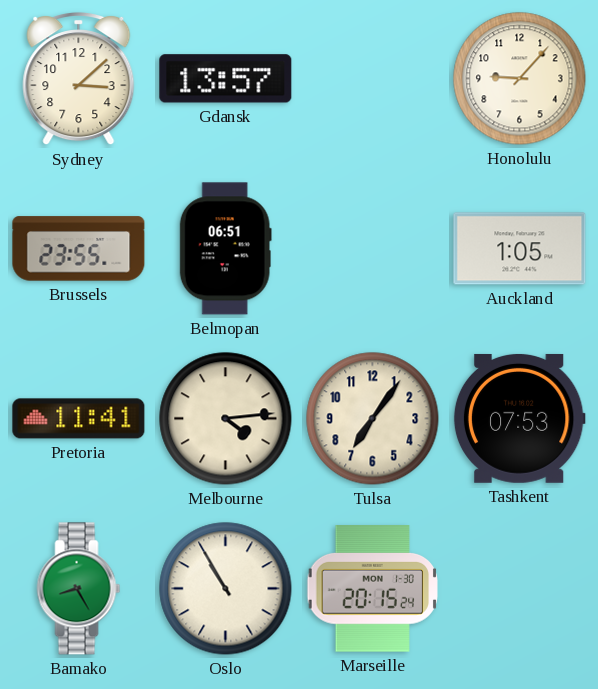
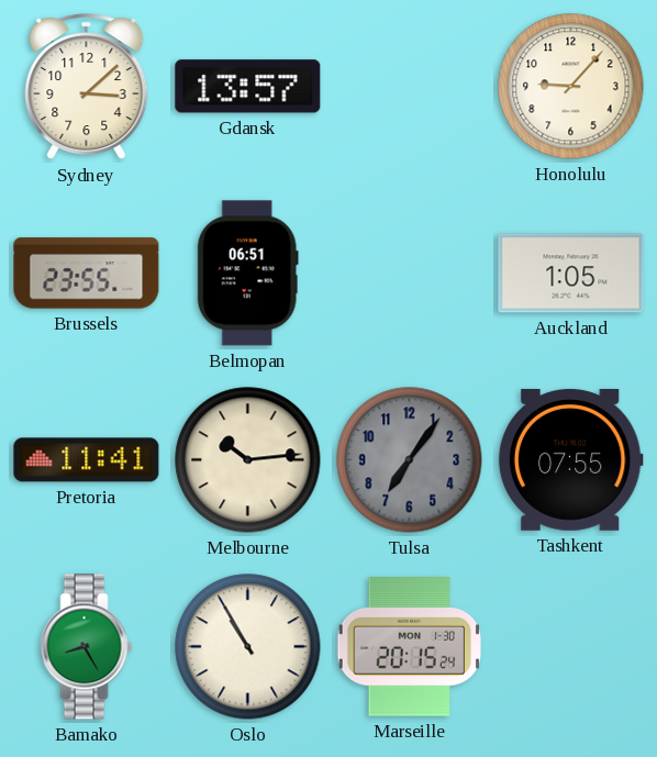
Melbourne: 4:14 -> 10:14
Tulsa dial: cream -> grey
Tashkent: 07:53 -> 07:55
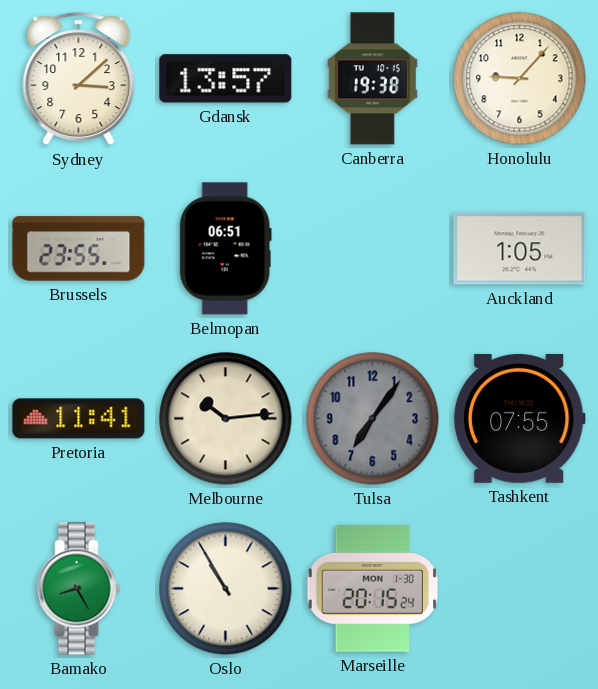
Canberra: none -> 19:38
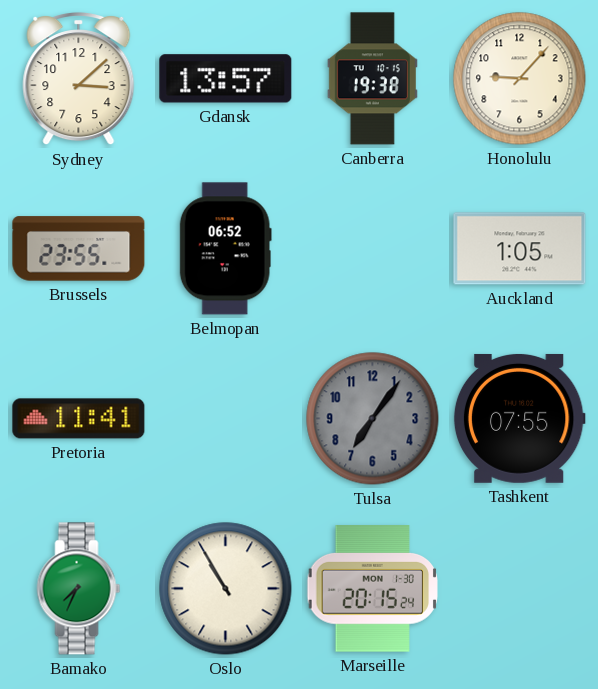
Belmopan: 06:51 -> 06:52
Melbourne: 10:14 -> none
Bamako: 8:25 -> 7:34
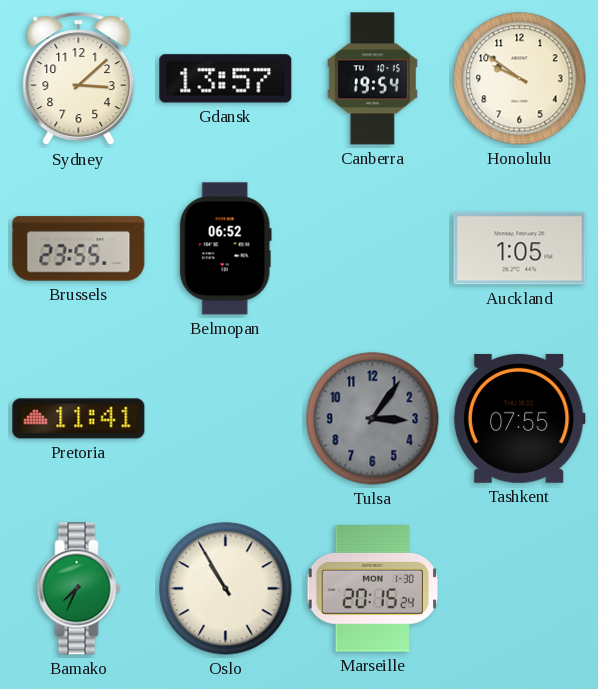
Canberra: 19:38 -> 19:54
Honolulu: 9:07 -> 9:51
Tulsa: 7:06 -> 3:06
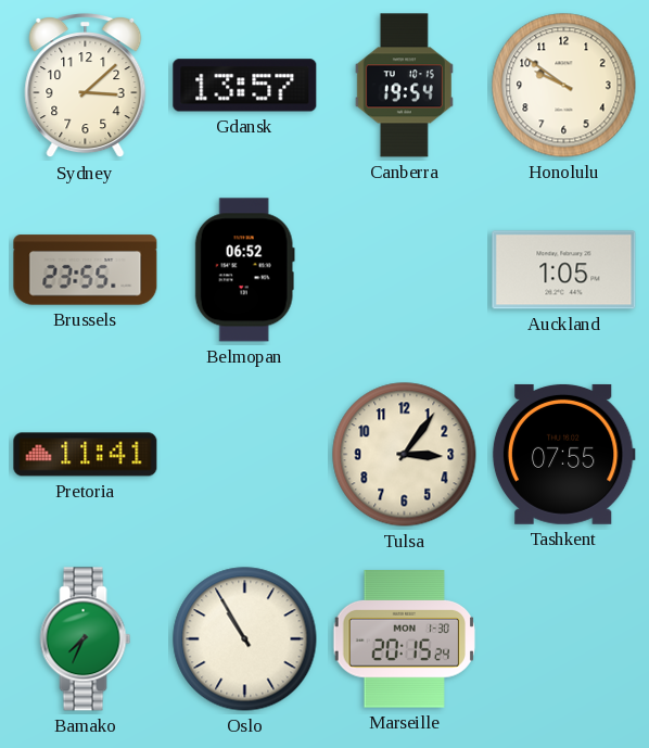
Tulsa dial: grey -> cream
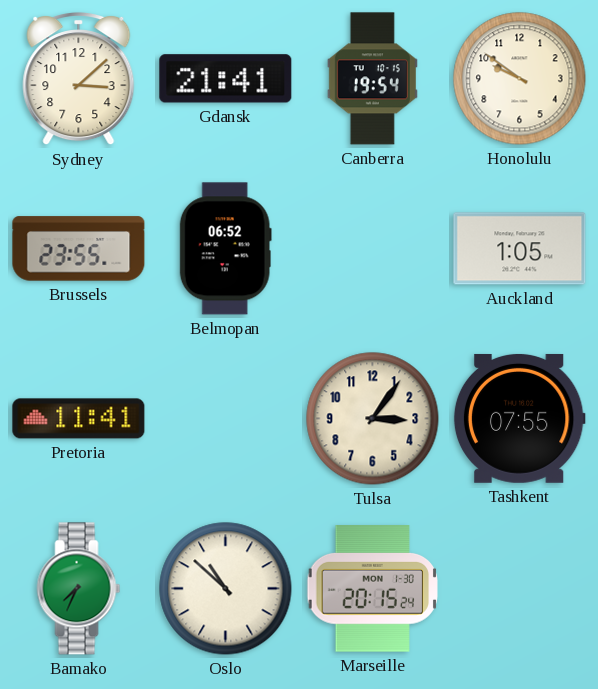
Gdansk: 13:57 -> 21:41
Oslo: 10:55 -> 10:52
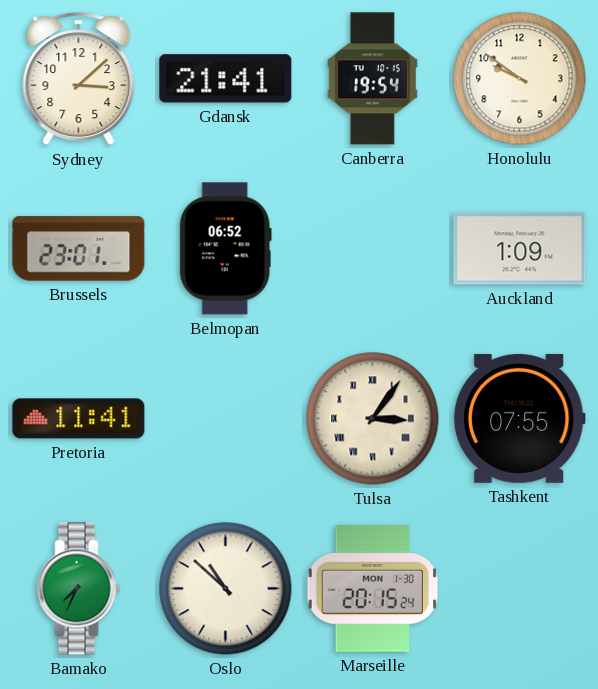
Brussels: 23:55 -> 23:01
Auckland: 1:05 -> 1:09
Tulsa numerals: Arabic -> Roman
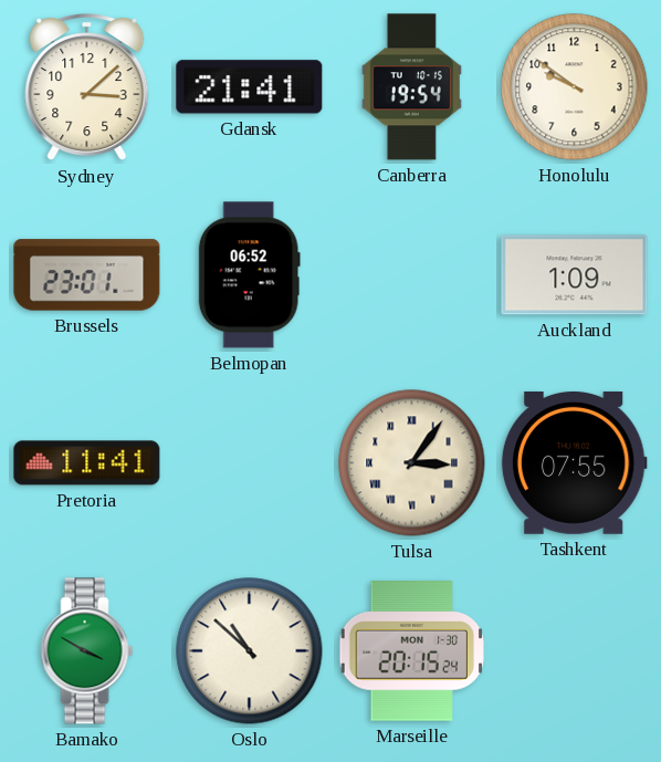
Bamako: 7:34 -> 3:50
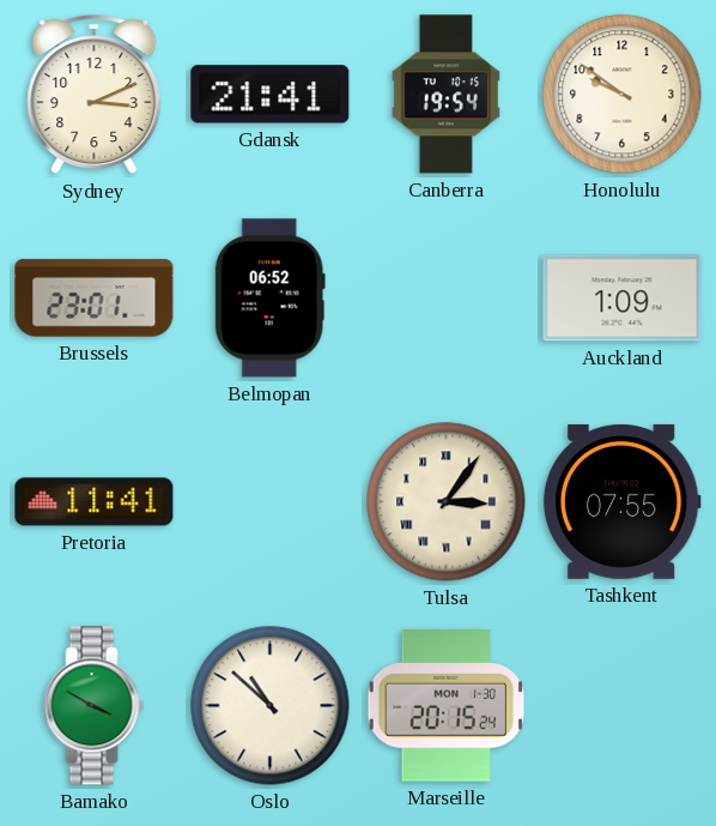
Sydney: 3:08 -> 3:11
